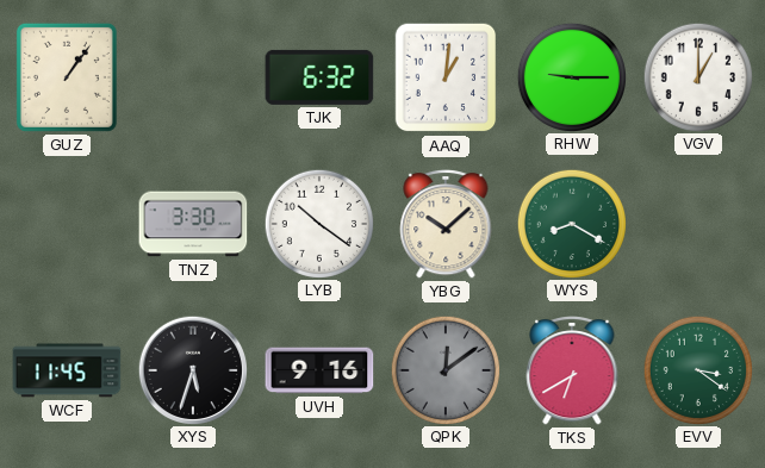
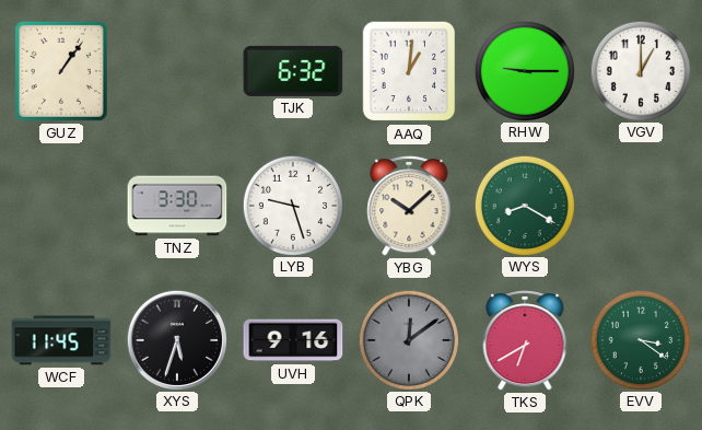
LYB: 10:21 -> 9:27
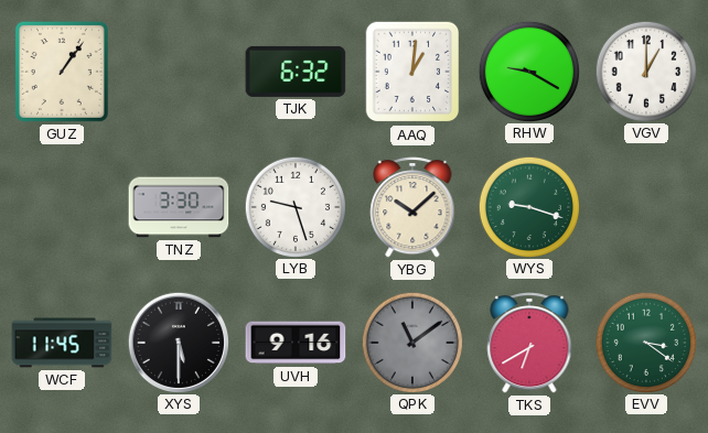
RHW: 9:15 -> 9:20
WYS: 8:20 -> 9:18
XYS: 5:33 -> 5:30
QPK: 12:09 -> 11:09
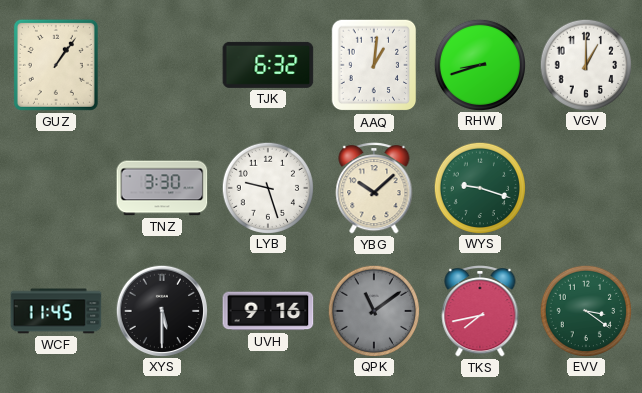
RHW: 9:20 -> 8:42
TKS: 6:40 -> 7:43
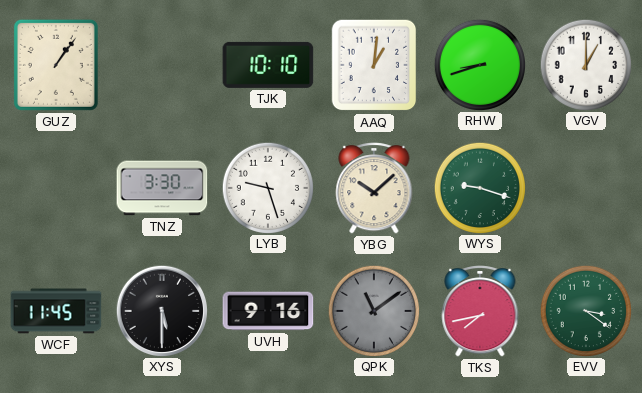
TJK: 6:32 -> 10:10
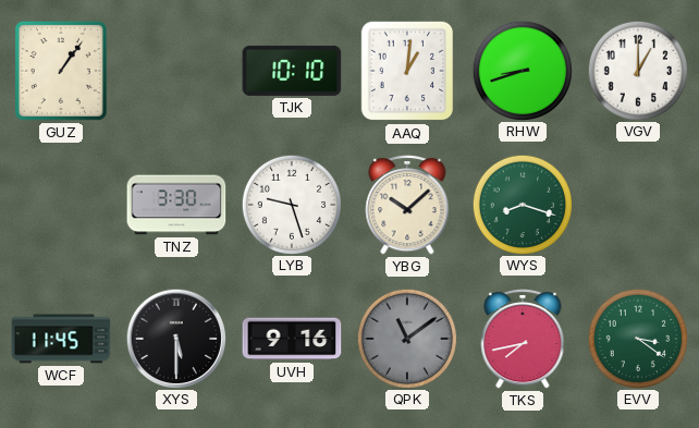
WYS: 9:18 -> 8:18
